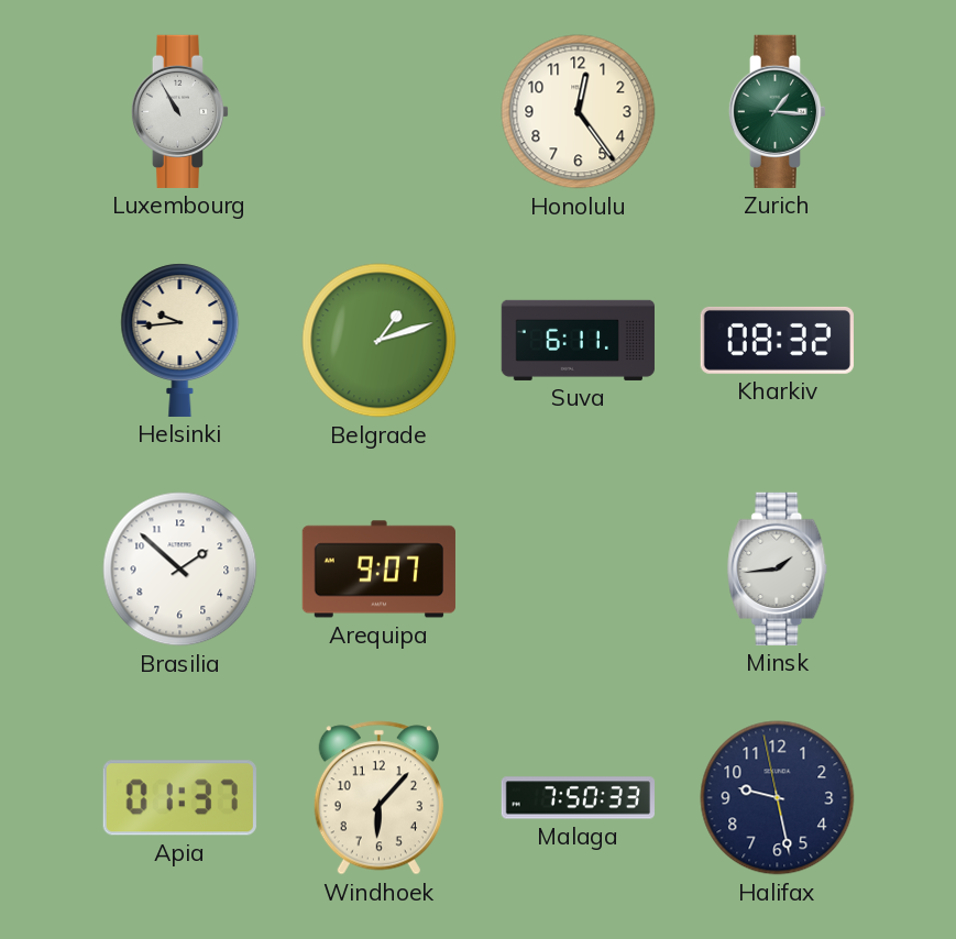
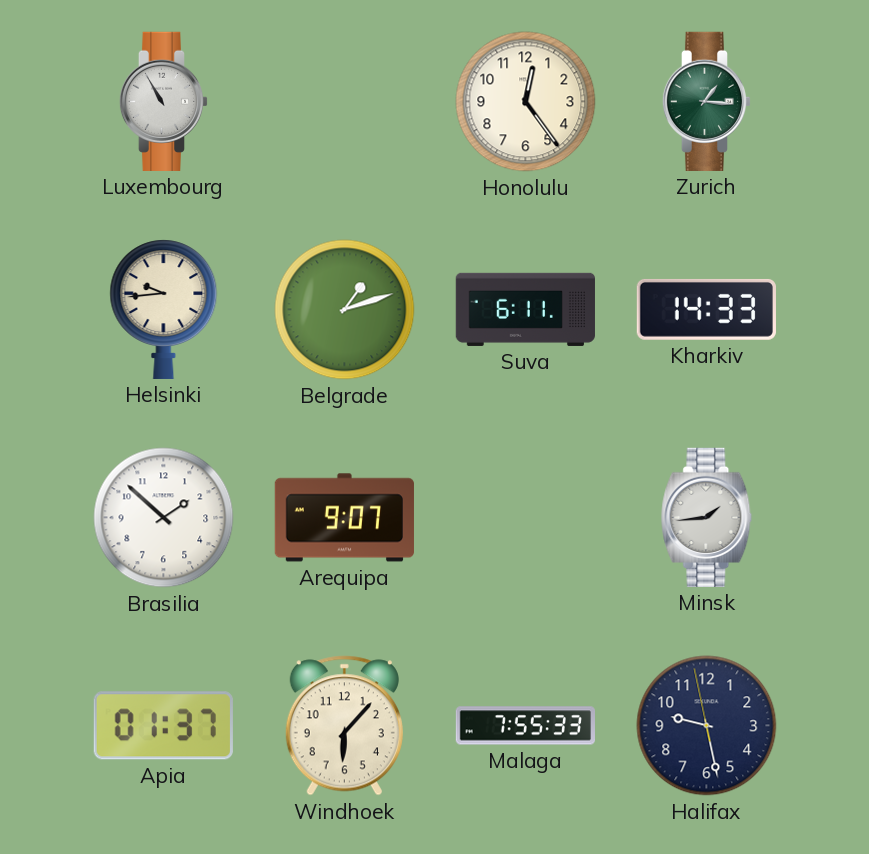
Kharkiv: 08:32 -> 14:33
Malaga: 7:50 -> 7:55
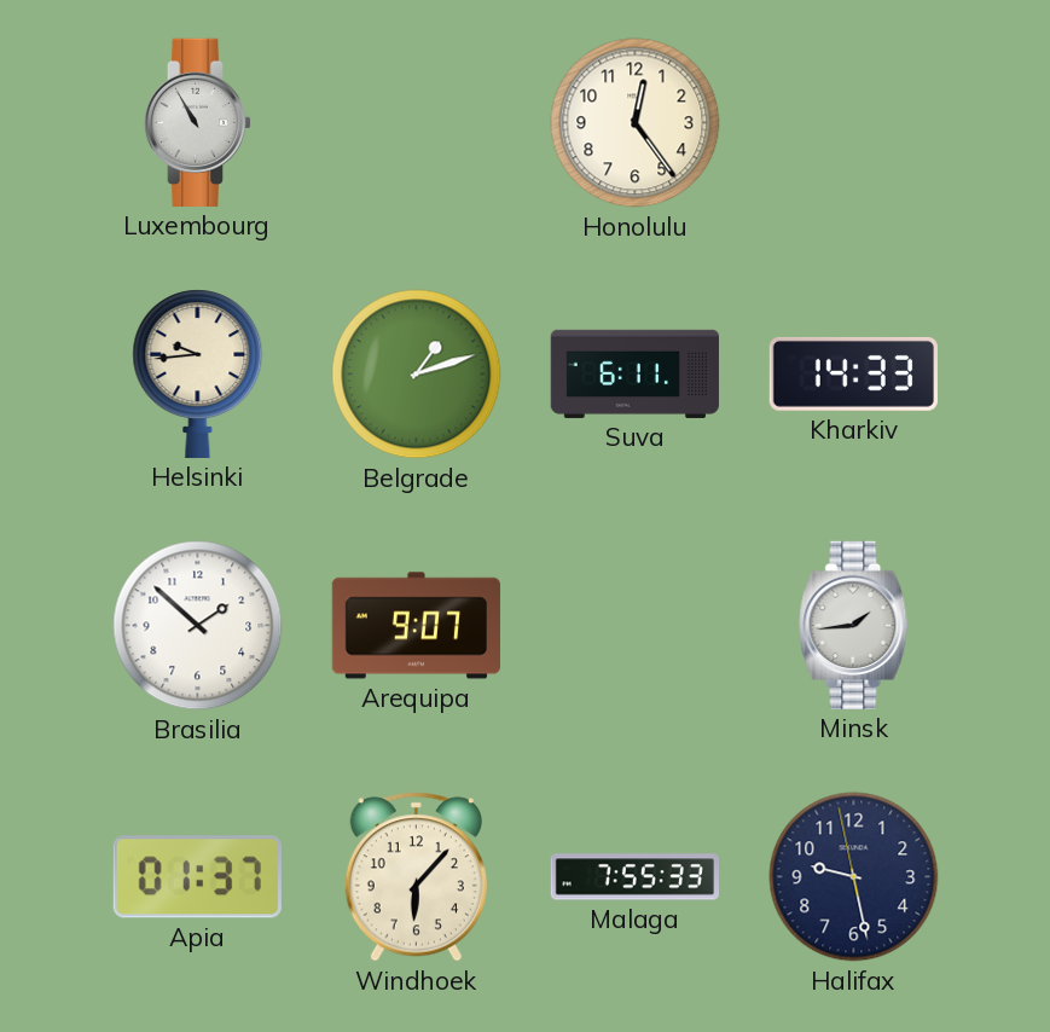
Zurich: 1:16 -> none
